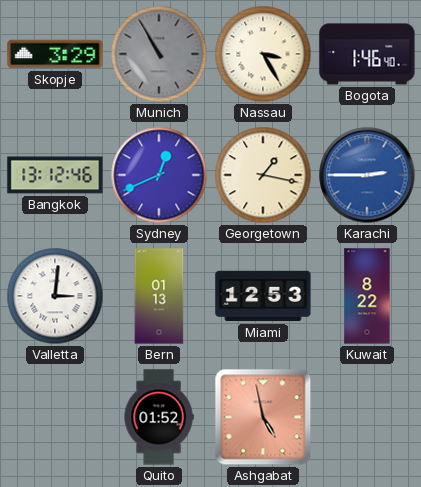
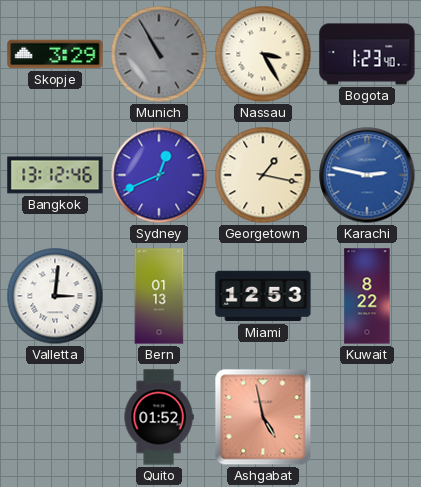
Bogota: 1:46 -> 1:23
Karachi: 2:45 -> 2:47
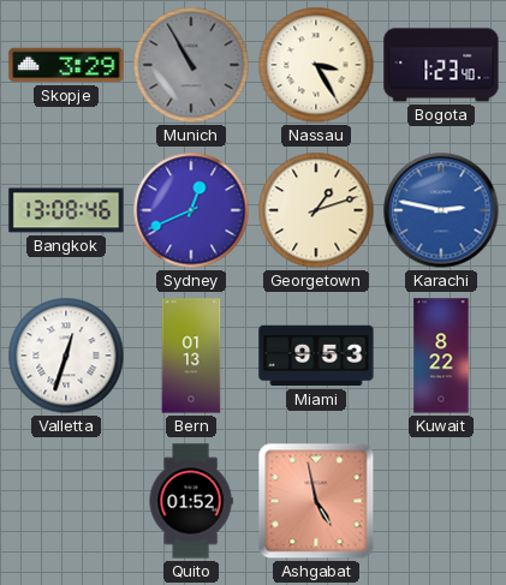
Bangkok: 13:12 -> 13:08
Georgetown: 1:17 -> 1:12
Valletta: 3:01 -> 12:33
Miami: 12:53 -> 9:53
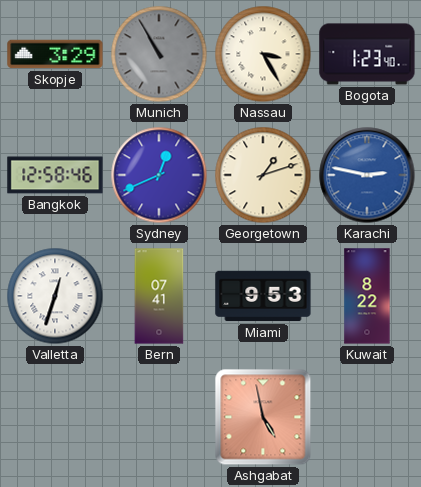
Bangkok: 13:08 -> 12:58
Bern: 01:13 -> 07:41
Quito: 01:52 -> none
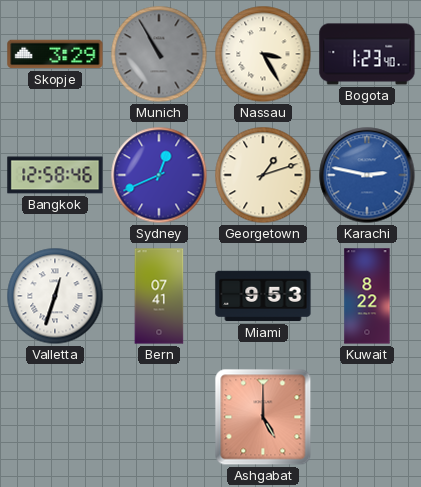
Ashgabat: 4:58 -> 5:00
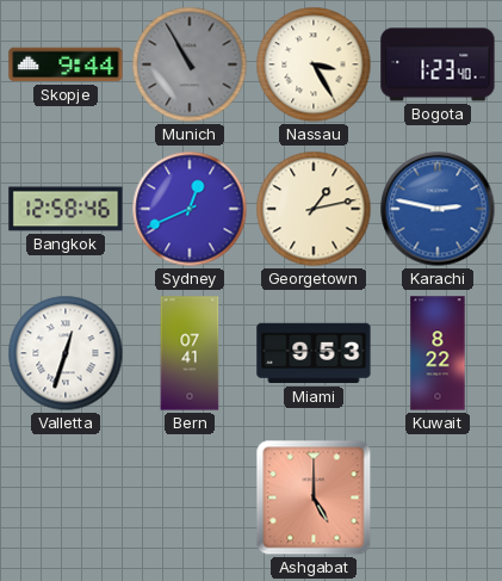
Skopje: 3:29 -> 9:44
Georgetown: 1:12 -> 1:13
